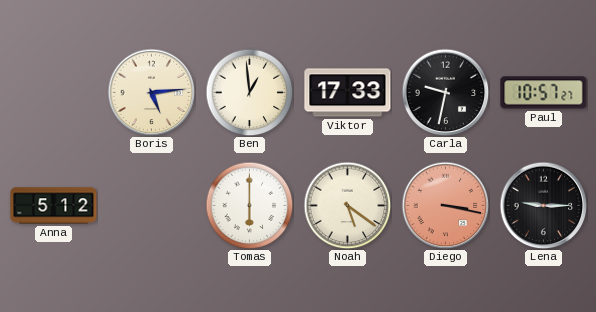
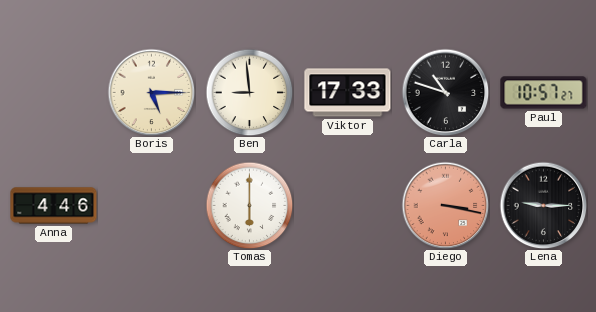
Boris: 5:14 -> 5:15
Ben: 12:59 -> 8:59
Carla: 9:32 -> 10:48
Anna: 5:12 -> 4:46
Noah: 5:21 -> none
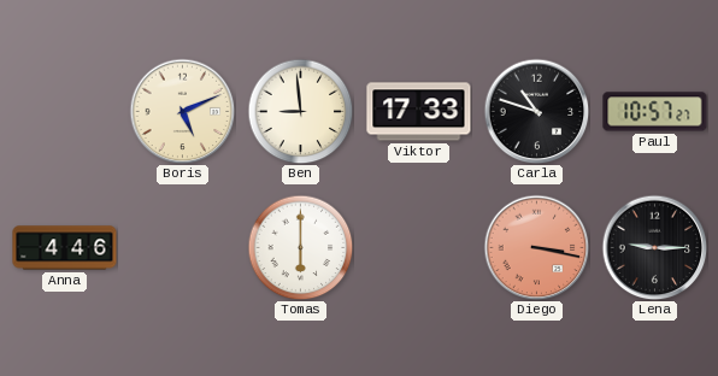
Boris: 5:15 -> 5:11
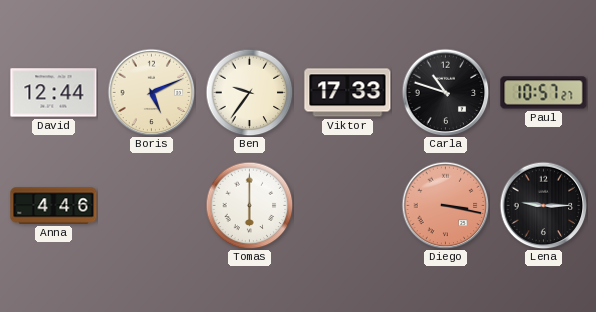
David: none -> 12:44
Ben: 8:59 -> 9:36
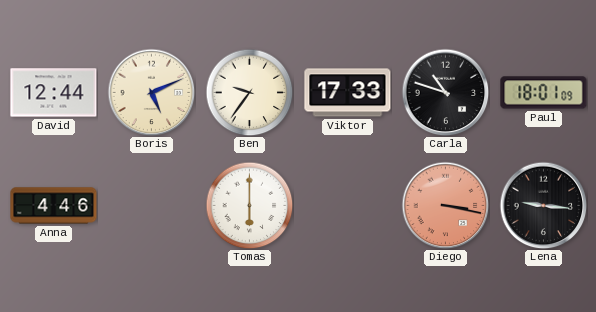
Paul: 10:57 -> 18:01
Lena: 9:15 -> 9:16
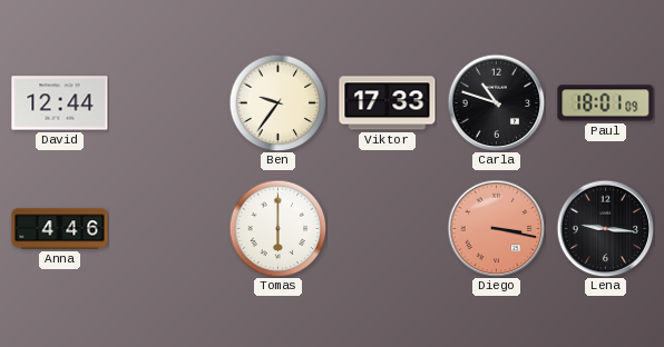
Boris: 5:11 -> none
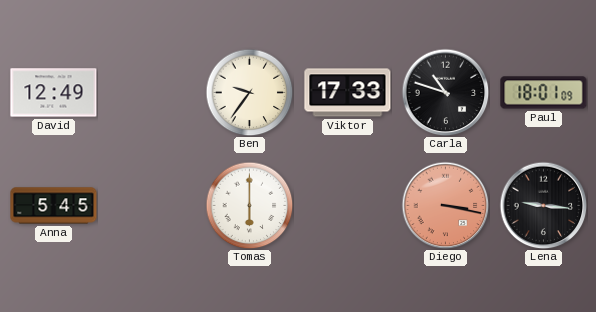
David: 12:44 -> 12:49
Anna: 4:46 -> 5:45
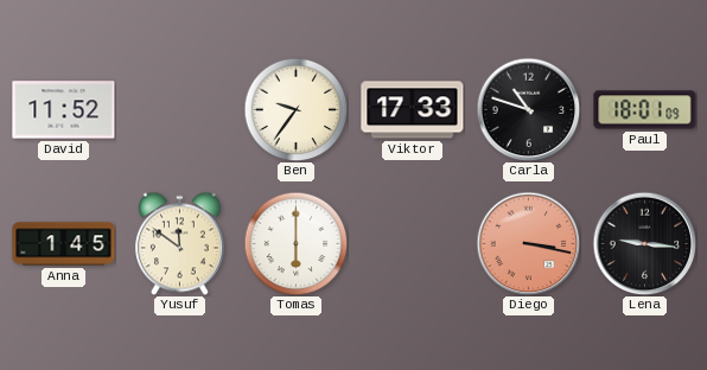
David: 12:49 -> 11:52
Anna: 5:45 -> 1:45
Yusuf: none -> 11:51
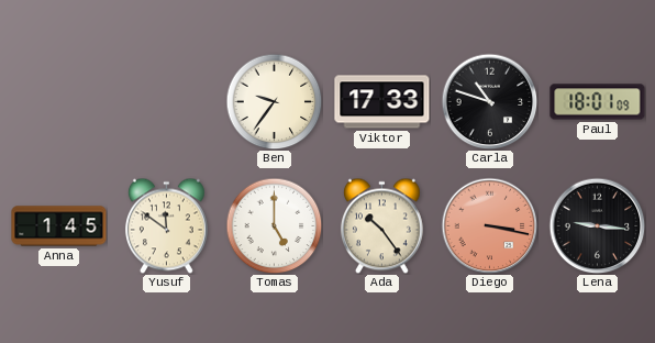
David: 11:52 -> none
Tomas: 6:00 -> 5:00
Ada: none -> 10:24
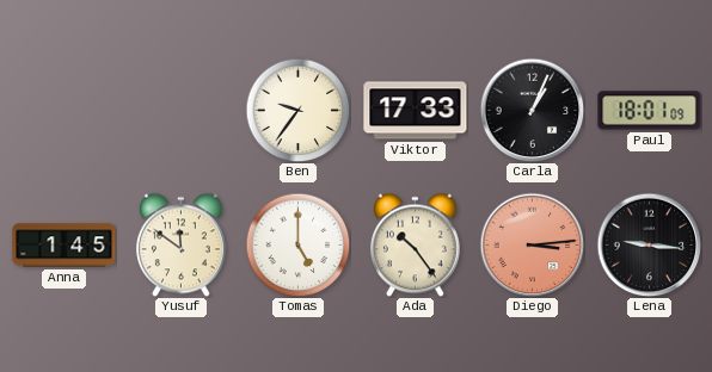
Carla: 10:48 -> 1:04
Diego: 3:17 -> 3:14
